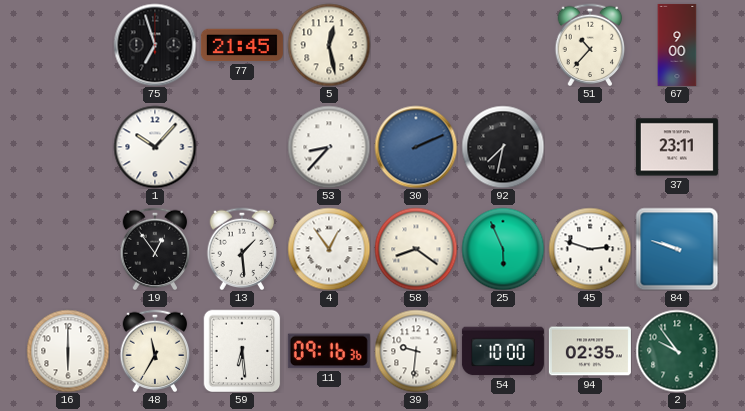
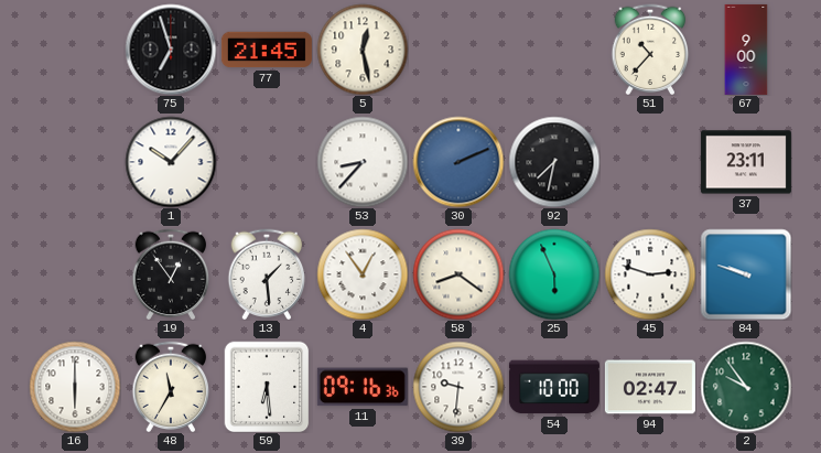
94: 02:35 -> 02:47
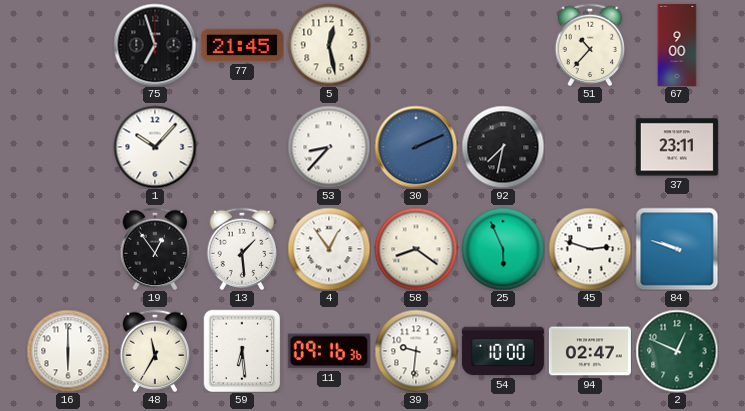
2: 9:54 -> 12:49
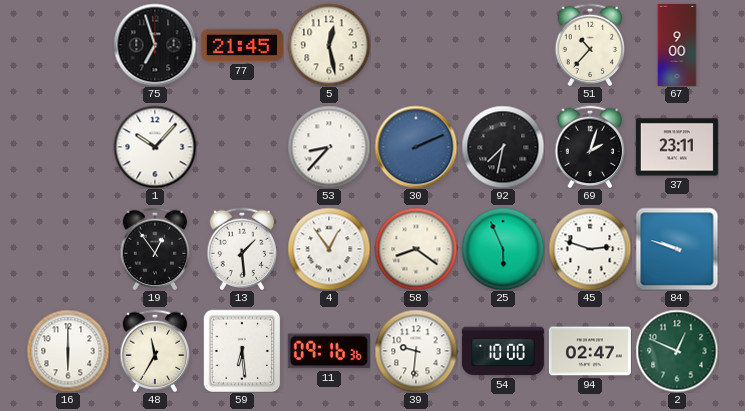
69: none -> 2:03
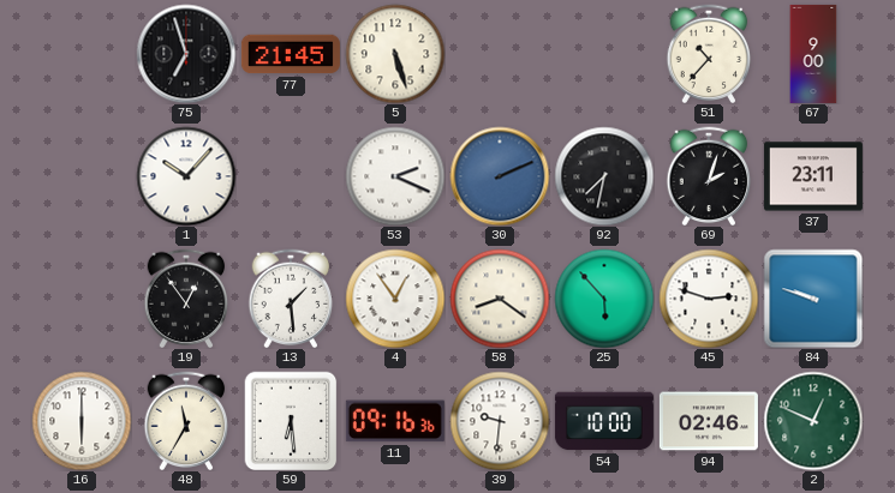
5: 12:28 -> 5:27
53: 8:37 -> 2:19
25: 5:56 -> 5:53
94: 02:47 -> 02:46
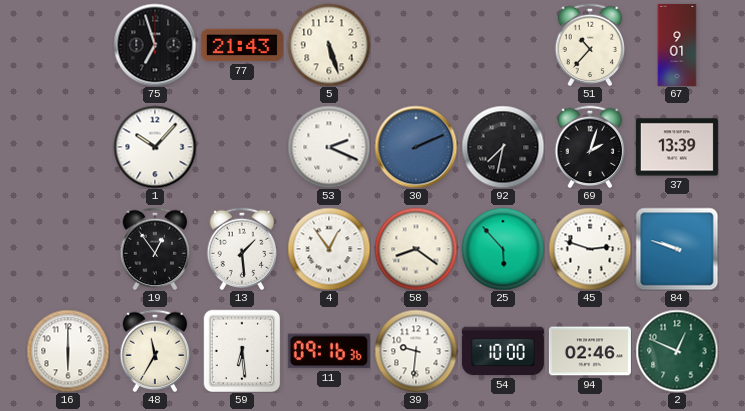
77: 21:45 -> 21:43
67: 9:00 -> 9:01
37: 23:11 -> 13:39
